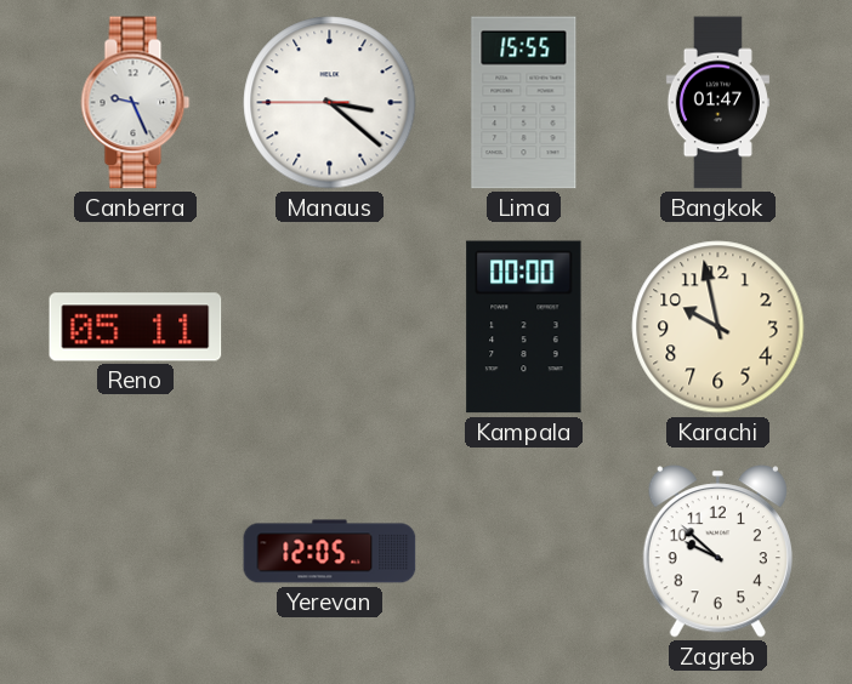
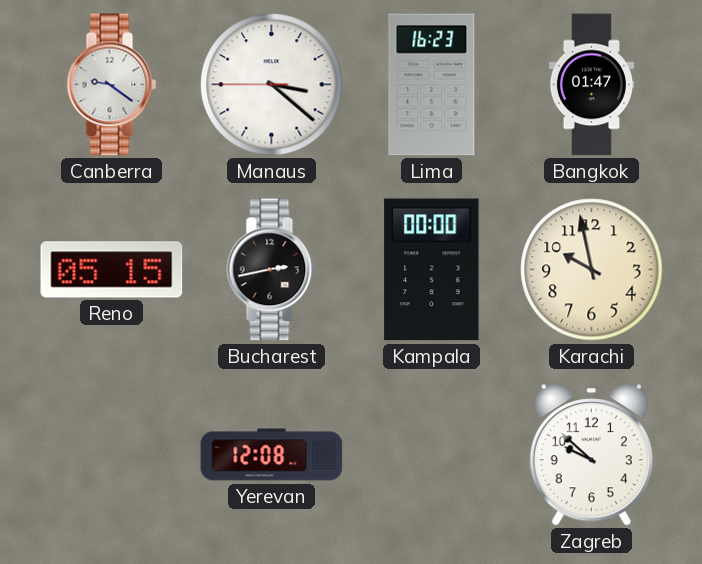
Canberra: 9:26 -> 9:21
Lima: 15:55 -> 16:23
Reno: 05:11 -> 05:15
Bucharest: none -> 2:43
Yerevan: 12:05 -> 12:08
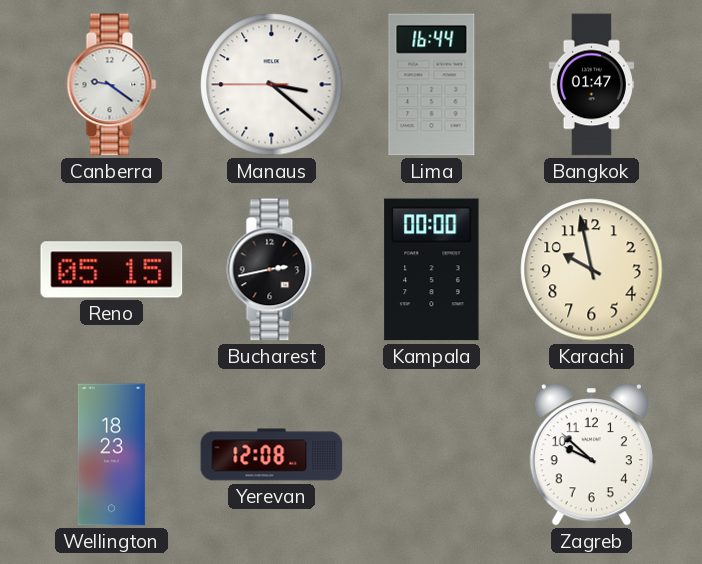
Lima: 16:23 -> 16:44
Wellington: none -> 18:23
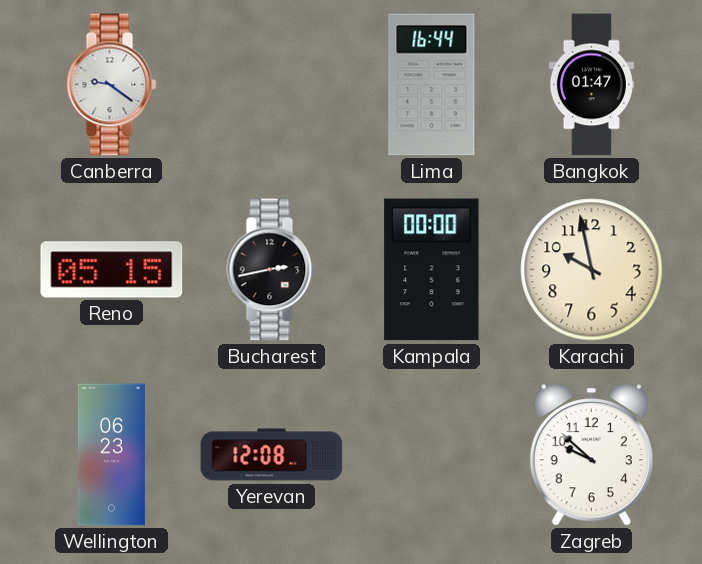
Manaus: 3:21 -> none
Wellington: 18:23 -> 06:23
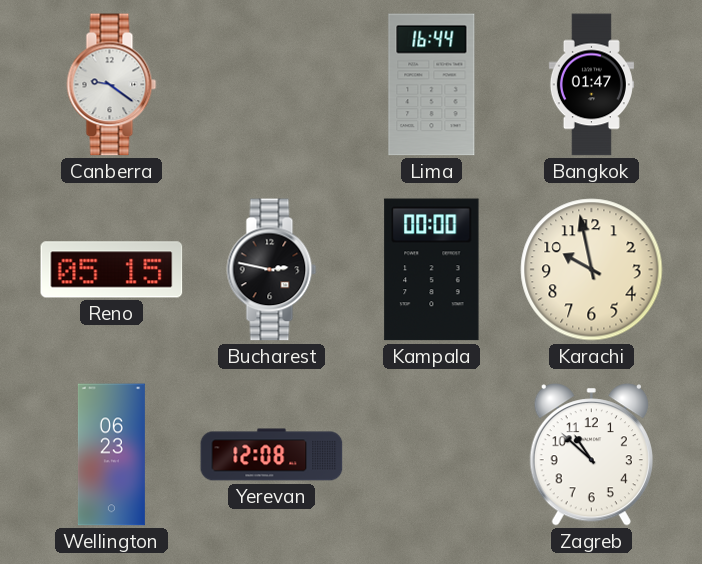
Bucharest: 2:43 -> 2:47
Zagreb: 9:52 -> 10:52
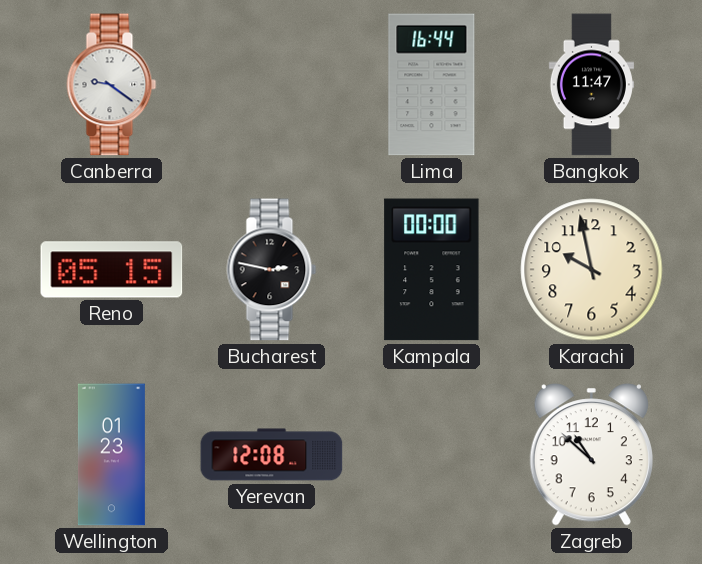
Bangkok: 01:47 -> 11:47
Wellington: 06:23 -> 01:23
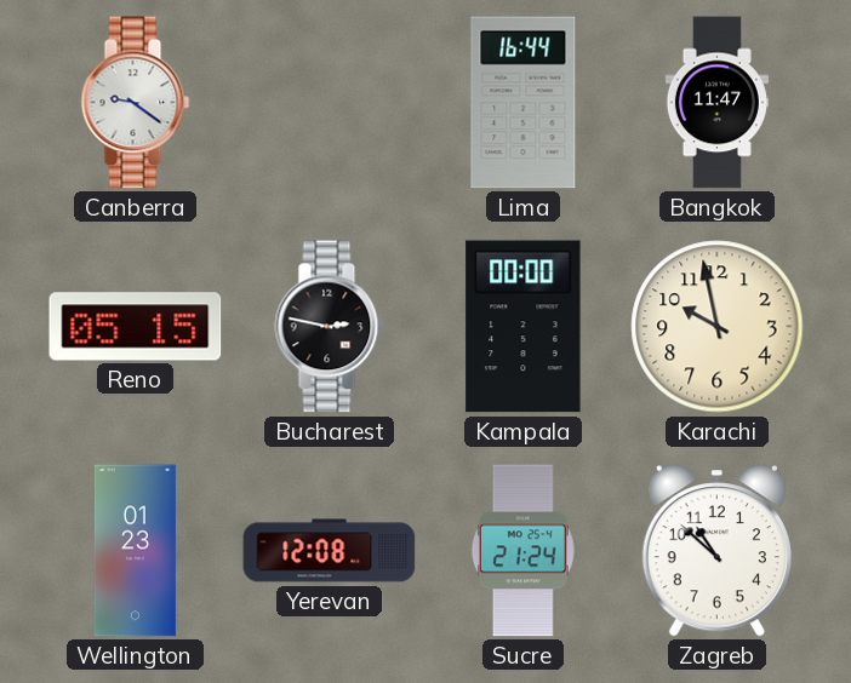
Sucre: none -> 21:24
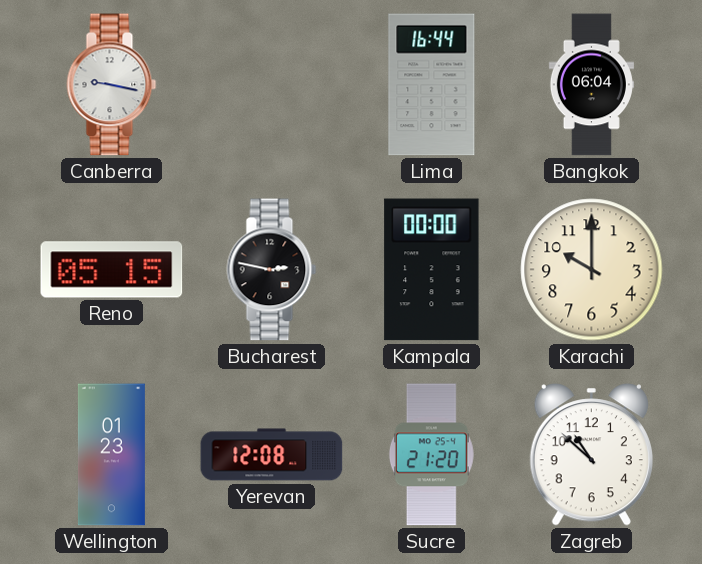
Canberra: 9:21 -> 9:17
Bangkok: 11:47 -> 06:04
Karachi: 9:58 -> 10:00
Sucre: 21:24 -> 21:20
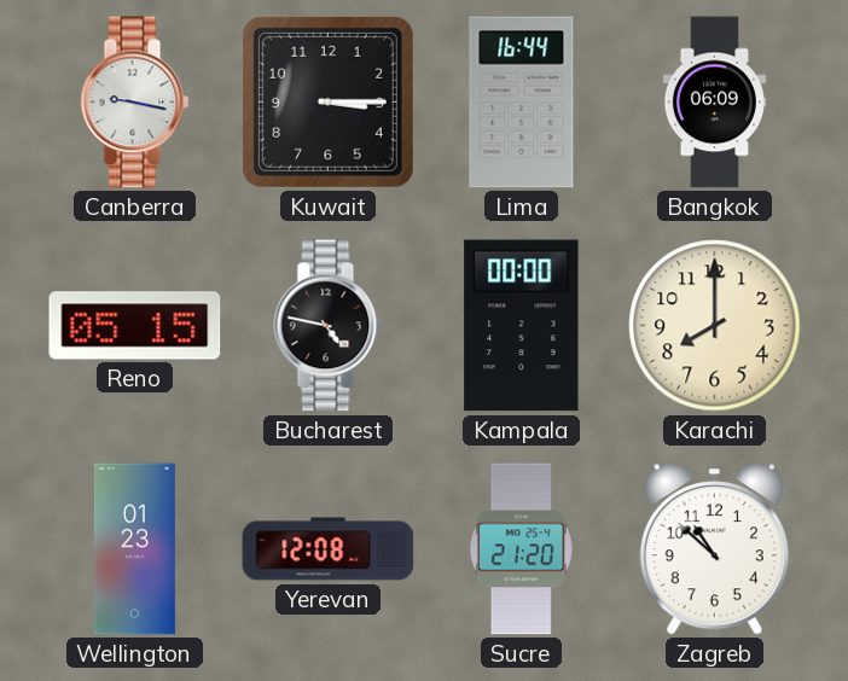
Kuwait: none -> 3:15
Bangkok: 06:04 -> 06:09
Bucharest: 2:47 -> 4:47
Karachi: 10:00 -> 8:00
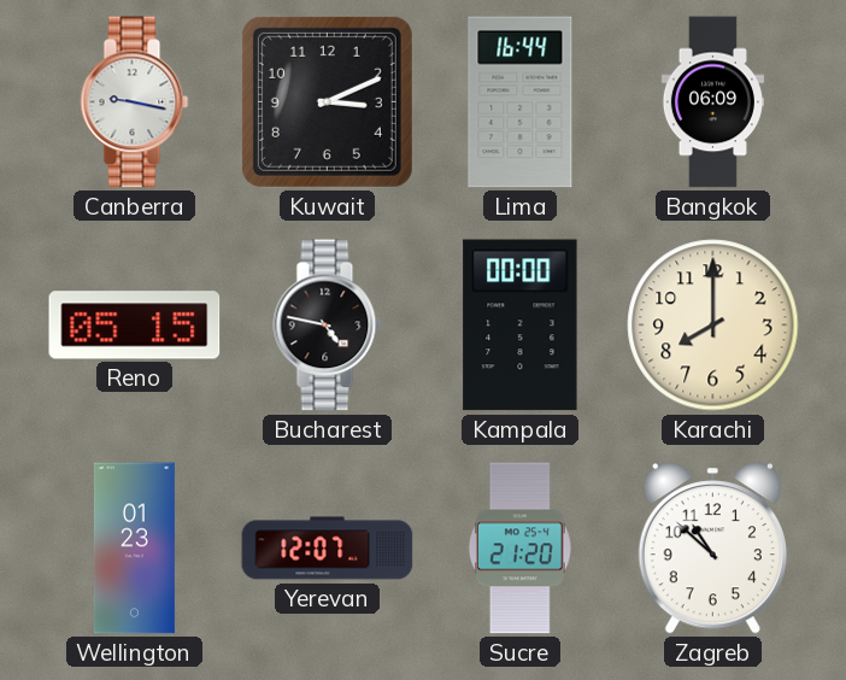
Kuwait: 3:15 -> 3:11
Yerevan: 12:08 -> 12:07
